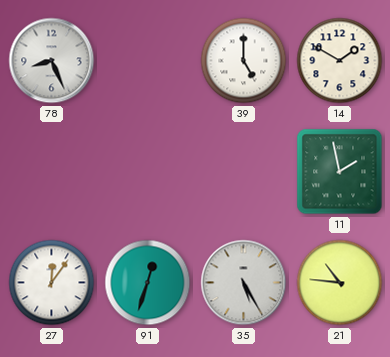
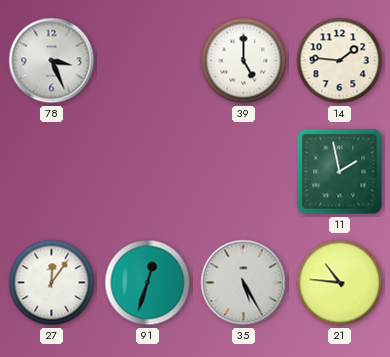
78: 8:26 -> 3:26
14: 1:50 -> 1:46
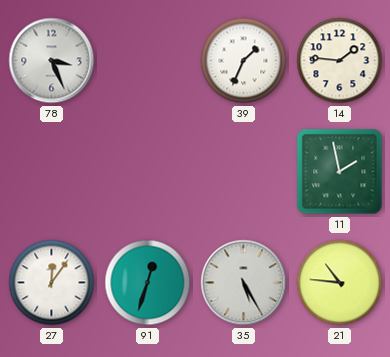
39: 5:00 -> 1:34
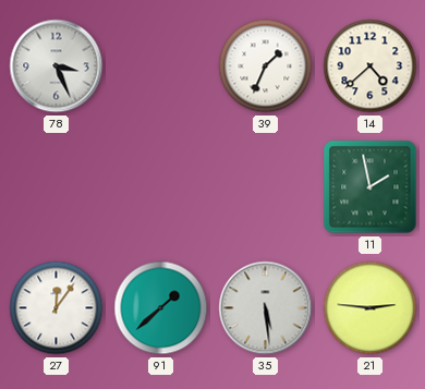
14: 1:46 -> 4:38
91: 12:33 -> 1:38
35: 5:25 -> 5:29
21: 10:46 -> 2:46
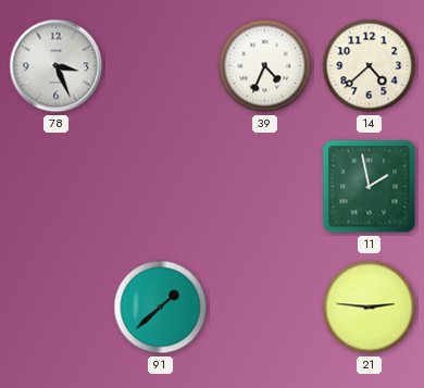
39: 1:34 -> 4:34
27: 12:06 -> none
35: 5:29 -> none
